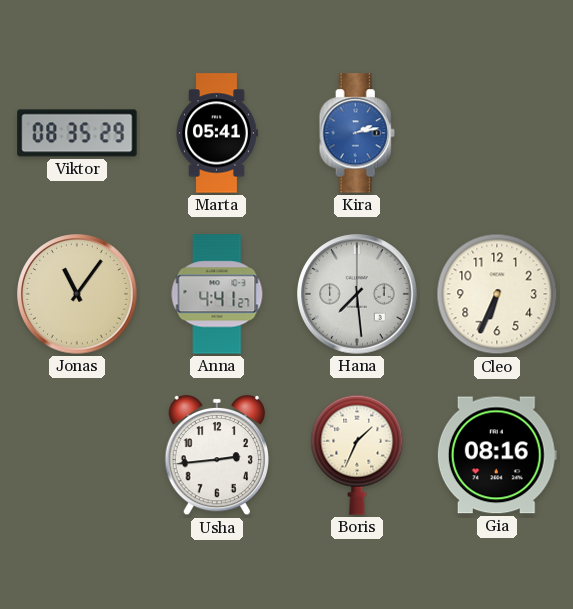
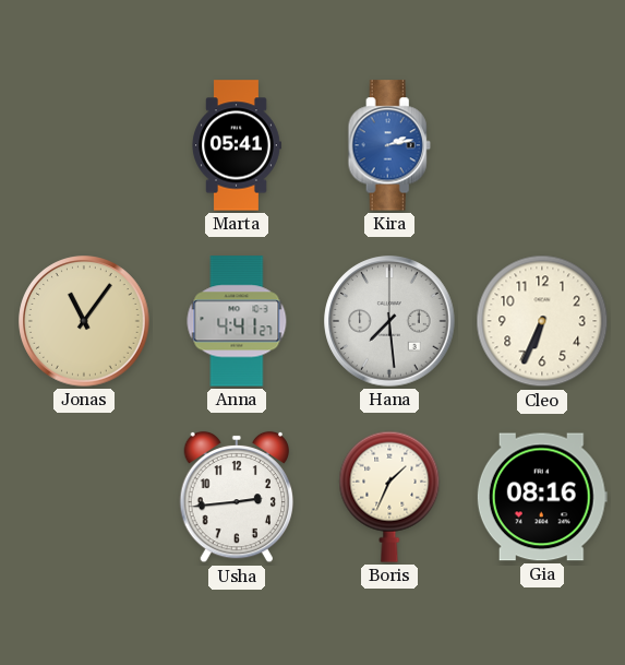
Viktor: 08:35 -> none
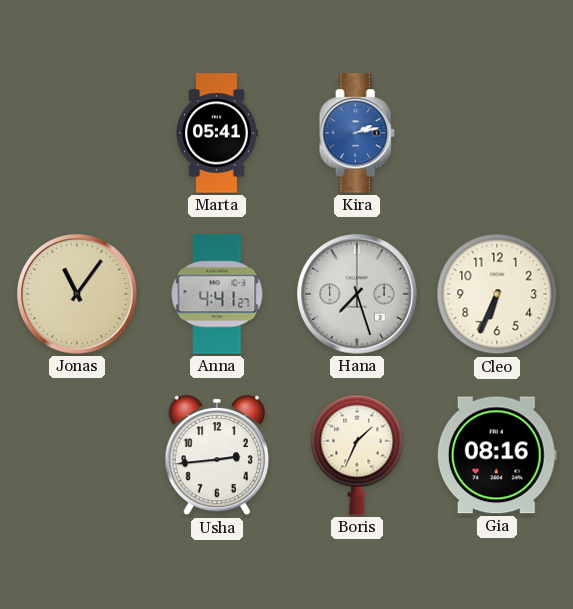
Hana: 7:29 -> 7:27
